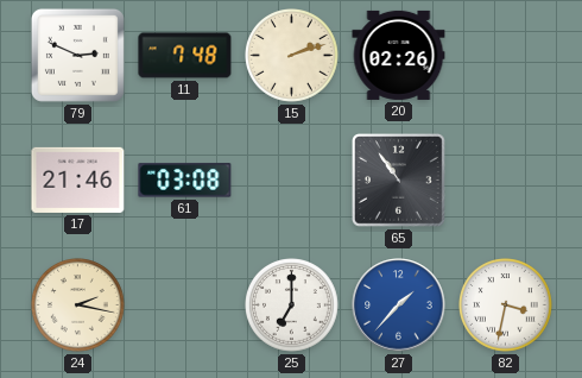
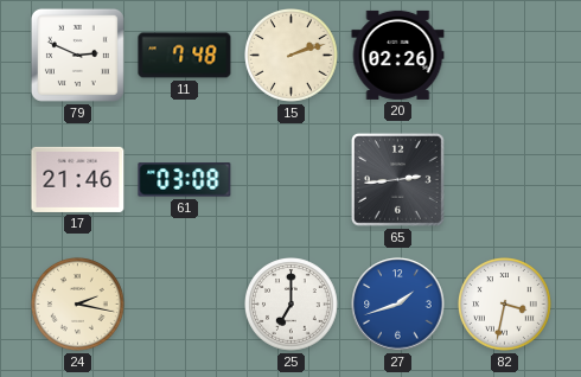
65: 10:54 -> 2:44
27: 1:37 -> 1:42
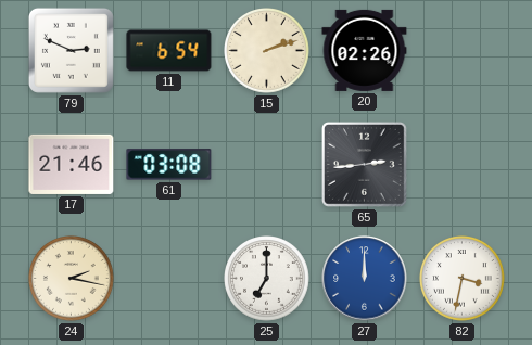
11: 7:48 -> 6:54
27: 1:42 -> 12:00
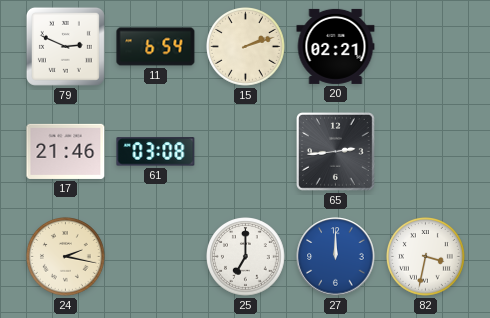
20: 02:26 -> 02:21
